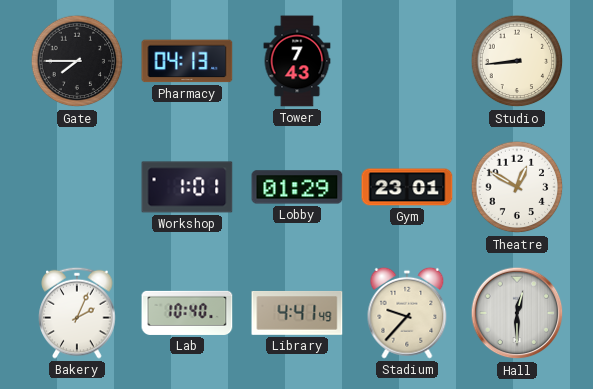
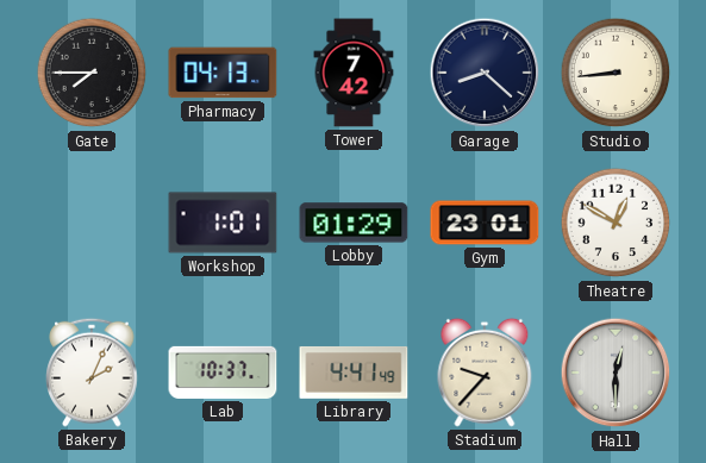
Tower: 7:43 -> 7:42
Garage: none -> 8:22
Lab: 10:40 -> 10:37
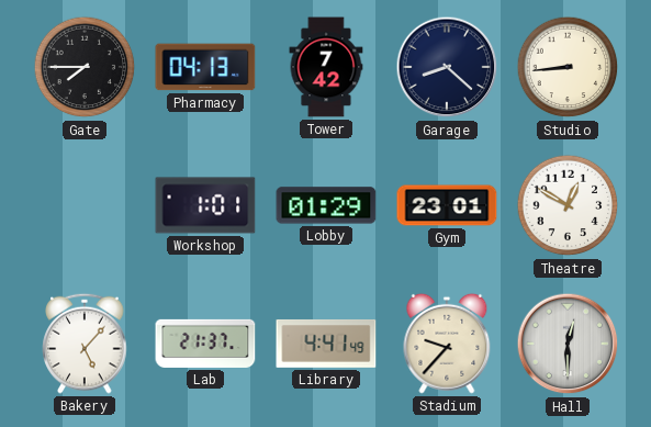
Bakery: 2:04 -> 5:07
Lab: 10:37 -> 21:37
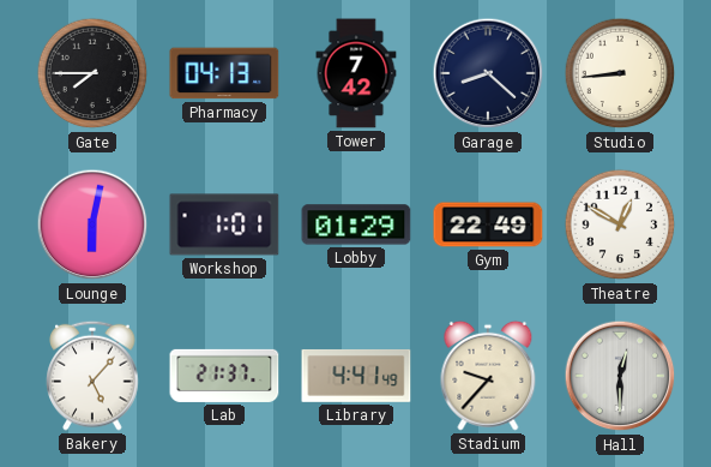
Lounge: none -> 6:02
Gym: 23:01 -> 22:49
